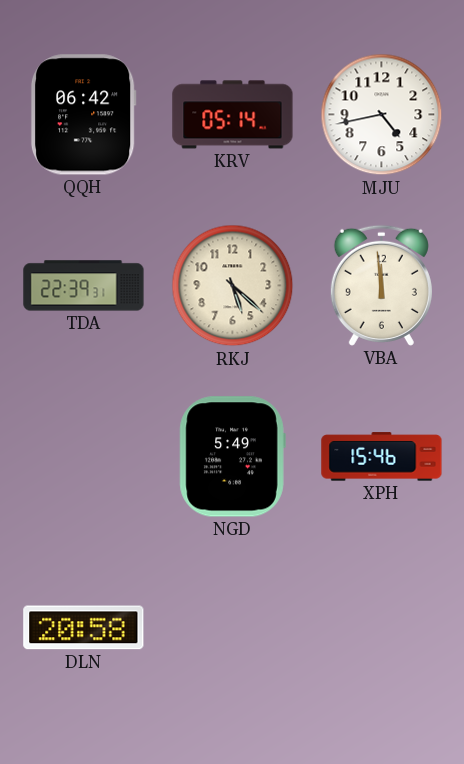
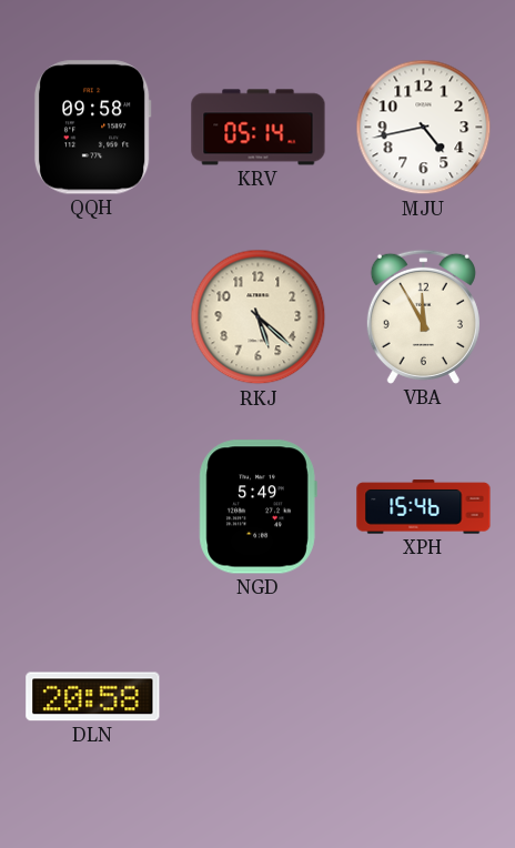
QQH: 06:42 -> 09:58
TDA: 22:39 -> none
VBA: 11:59 -> 11:55
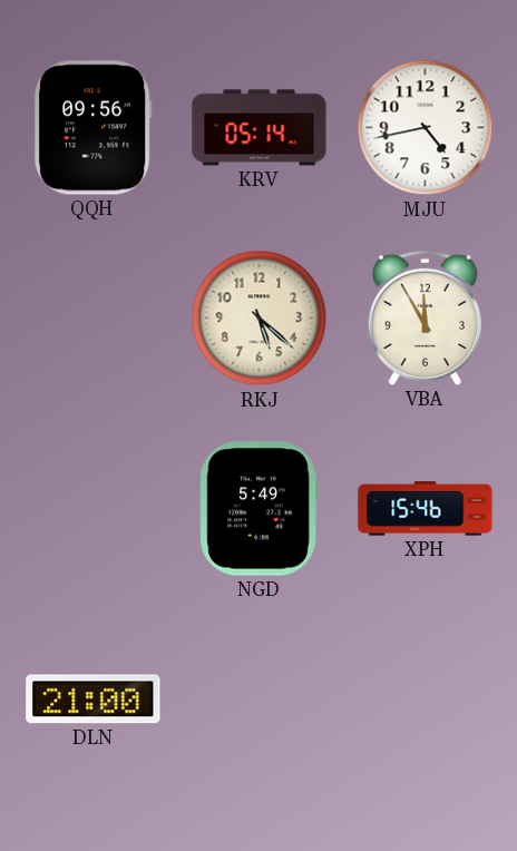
QQH: 09:58 -> 09:56
DLN: 20:58 -> 21:00
